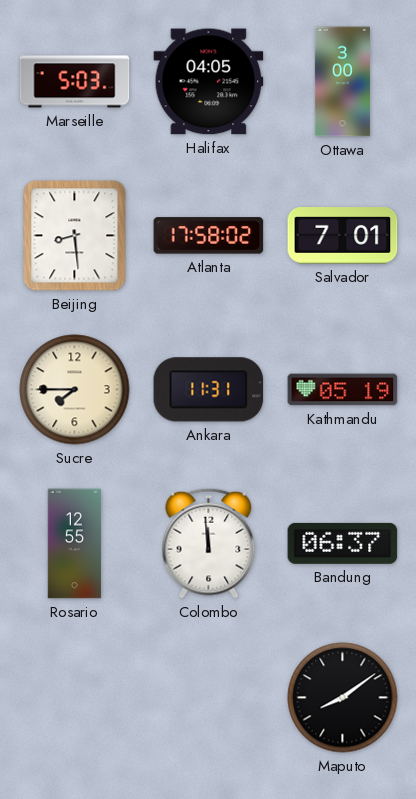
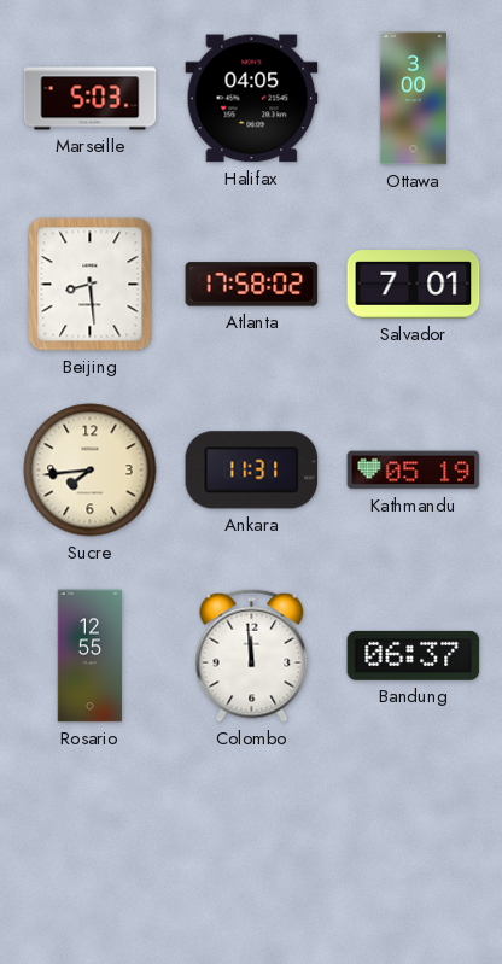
Sucre: 7:45 -> 7:44
Maputo: 8:09 -> none
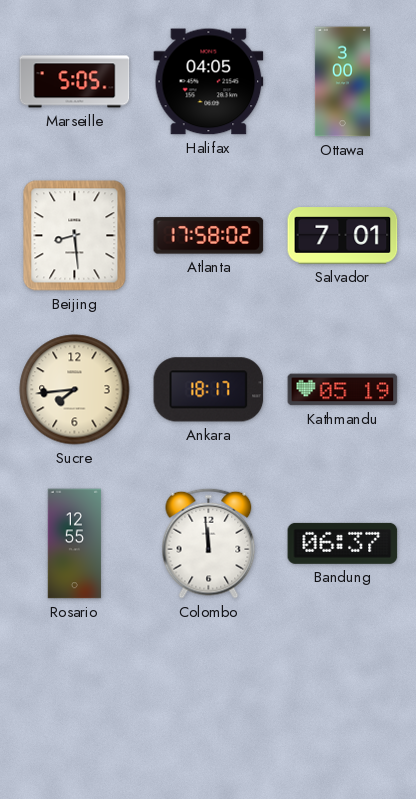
Marseille: 5:03 -> 5:05
Ankara: 11:31 -> 18:17
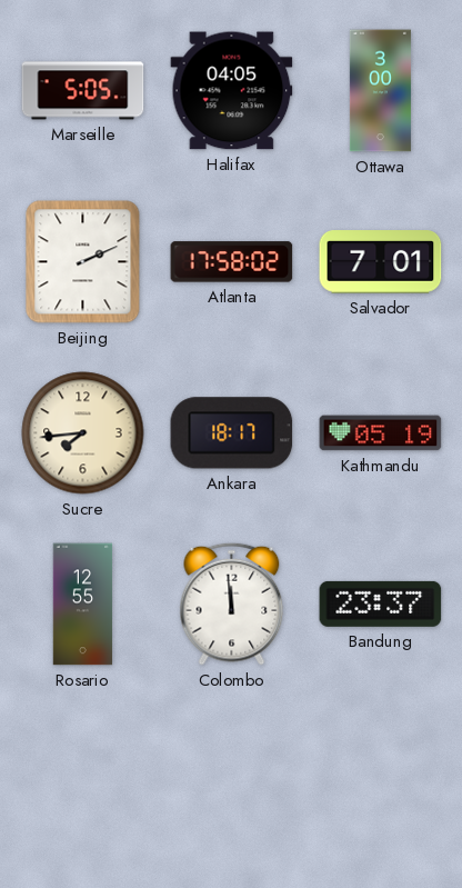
Beijing: 8:29 -> 2:11
Bandung: 06:37 -> 23:37
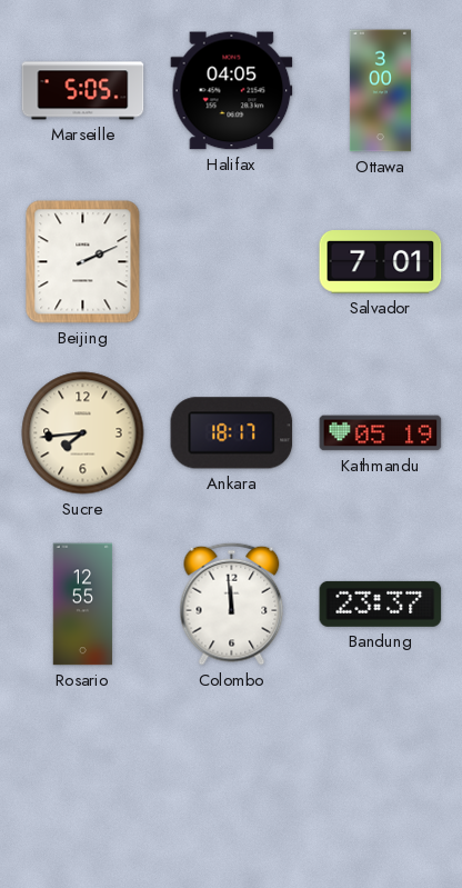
Atlanta: 17:58 -> none
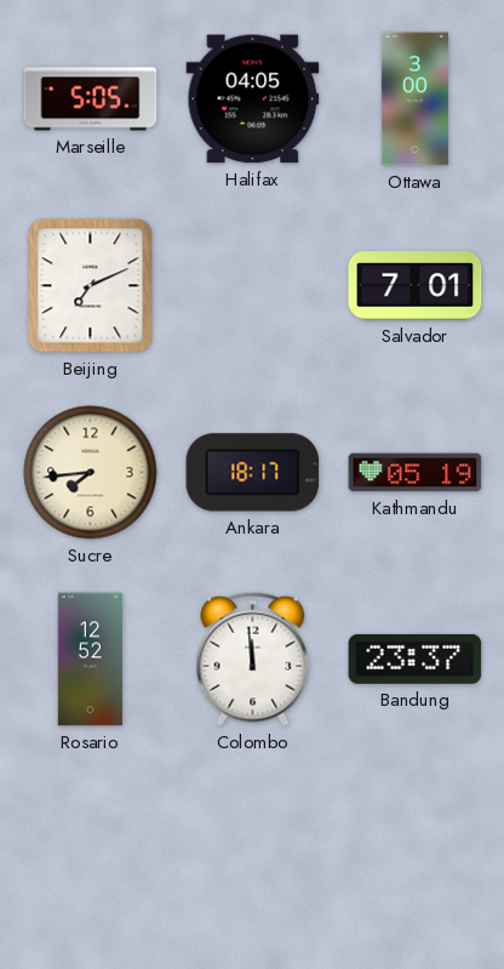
Beijing: 2:11 -> 7:11
Rosario: 12:55 -> 12:52
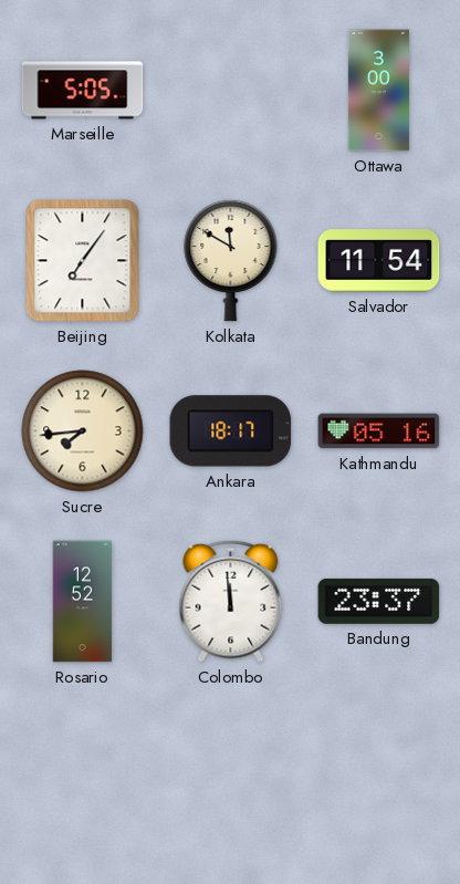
Halifax: 04:05 -> none
Beijing: 7:11 -> 7:06
Kolkata: none -> 11:50
Salvador: 7:01 -> 11:54
Kathmandu: 05:19 -> 05:16
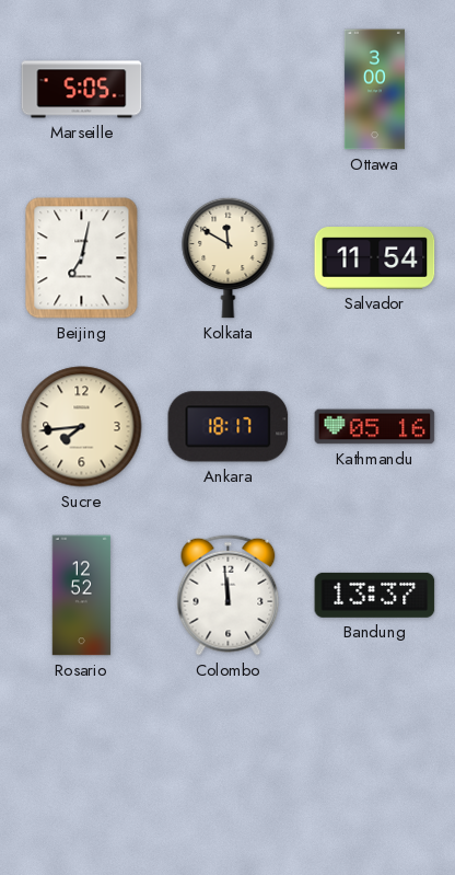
Beijing: 7:06 -> 7:02
Bandung: 23:37 -> 13:37
